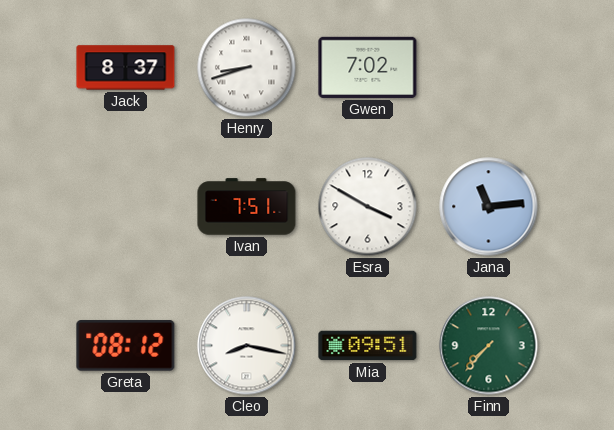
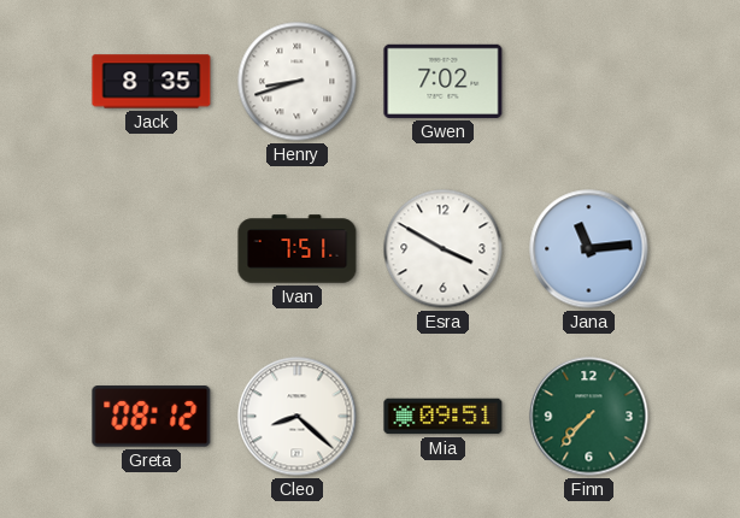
Jack: 8:37 -> 8:35
Cleo: 8:17 -> 8:22
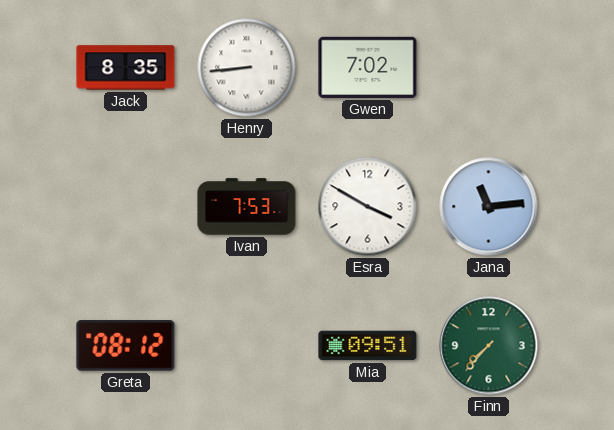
Henry: 8:42 -> 8:44
Ivan: 7:51 -> 7:53
Cleo: 8:22 -> none
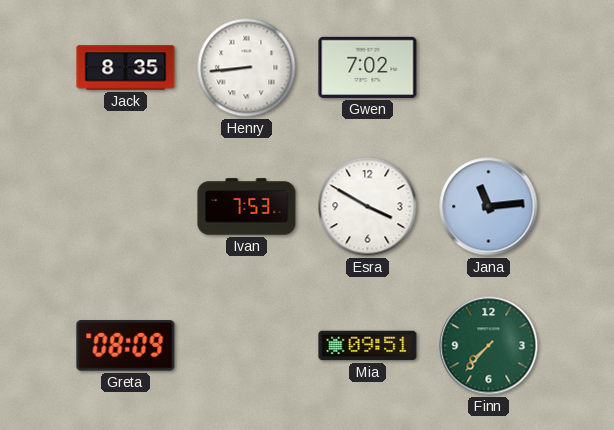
Greta: 08:12 -> 08:09
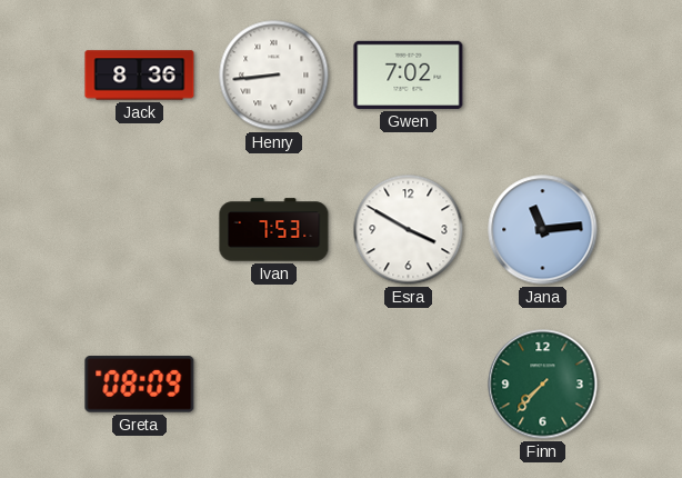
Jack: 8:35 -> 8:36
Mia: 09:51 -> none
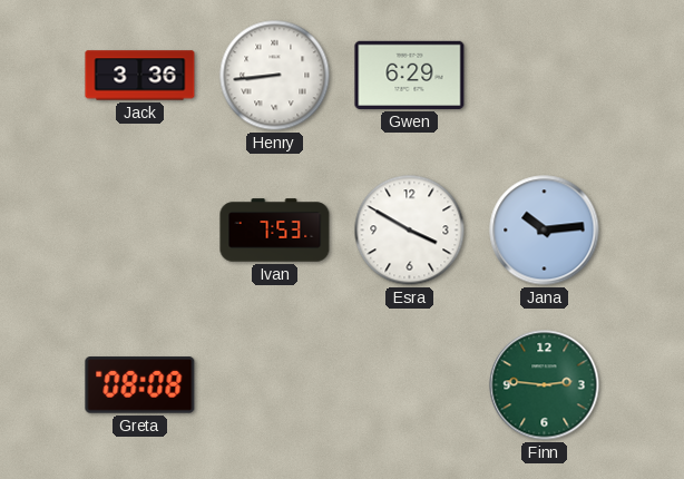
Jack: 8:36 -> 3:36
Gwen: 7:02 -> 6:29
Jana: 11:14 -> 10:14
Greta: 08:09 -> 08:08
Finn: 7:37 -> 2:46
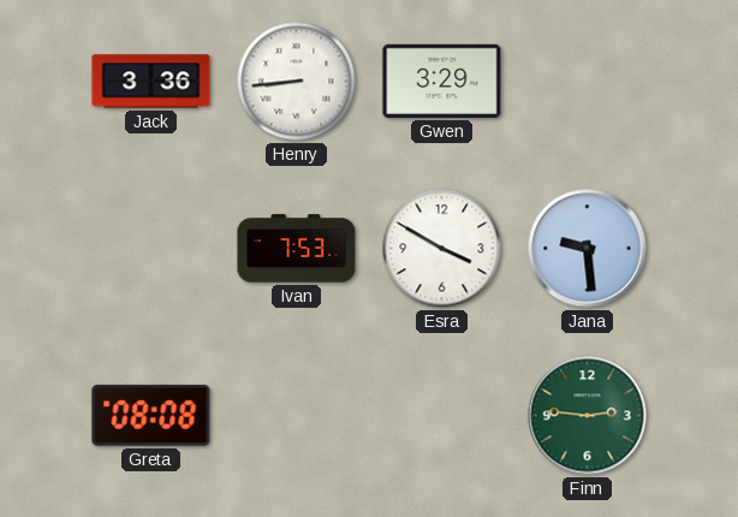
Gwen: 6:29 -> 3:29
Jana: 10:14 -> 9:29
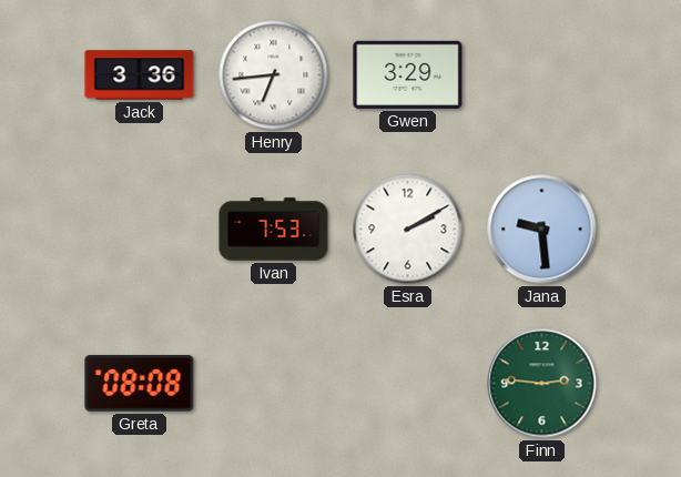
Henry: 8:44 -> 6:44
Esra: 3:50 -> 2:10
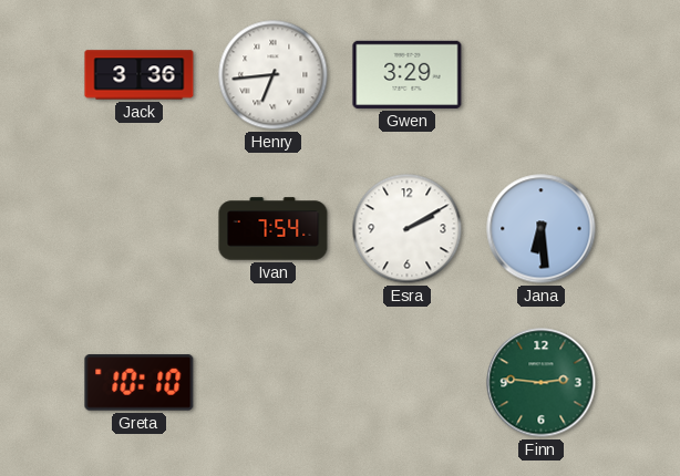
Ivan: 7:53 -> 7:54
Jana: 9:29 -> 6:29
Greta: 08:08 -> 10:10
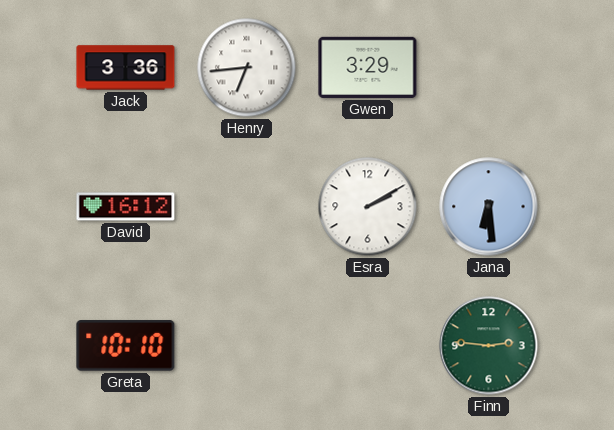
David: none -> 16:12
Ivan: 7:54 -> none
